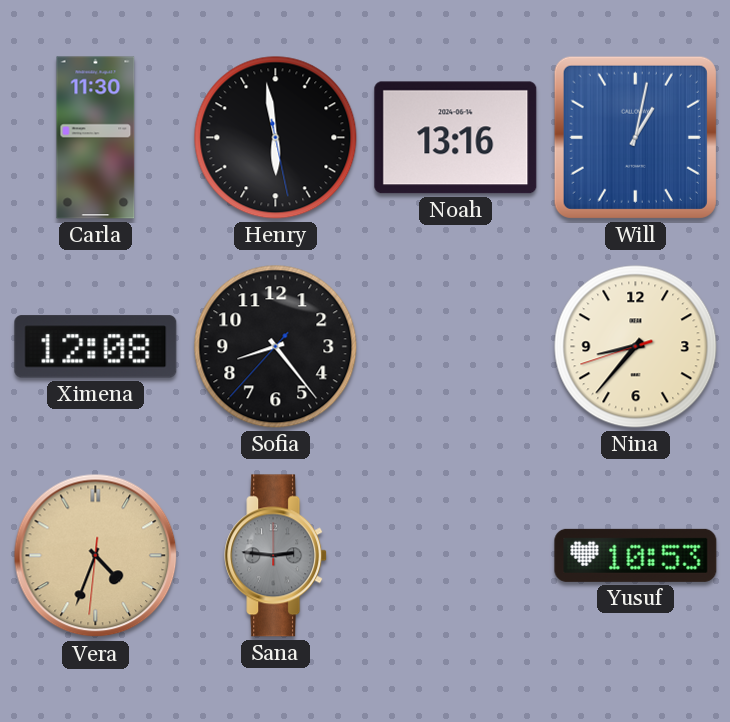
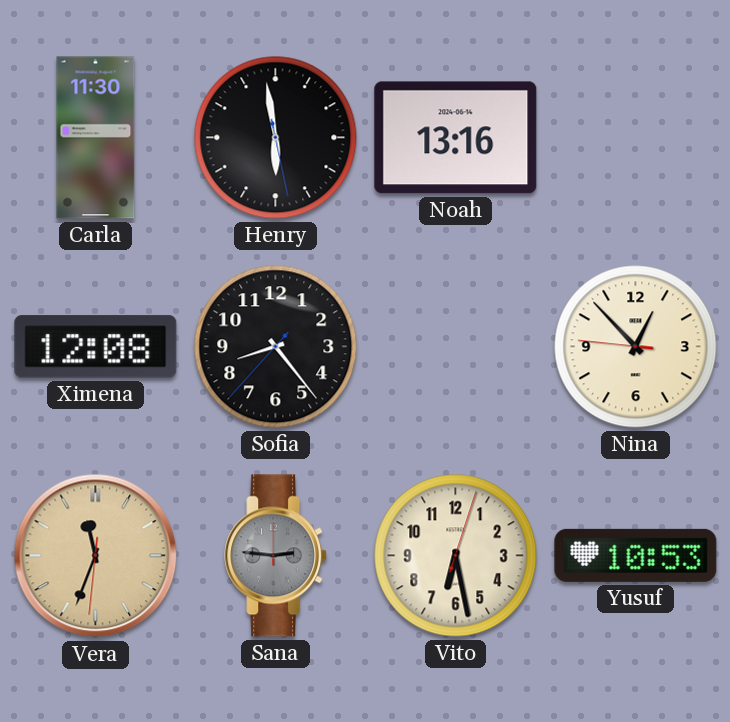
Will: 1:02 -> none
Nina: 8:36 -> 12:52
Vera: 4:33 -> 11:33
Vito: none -> 6:28
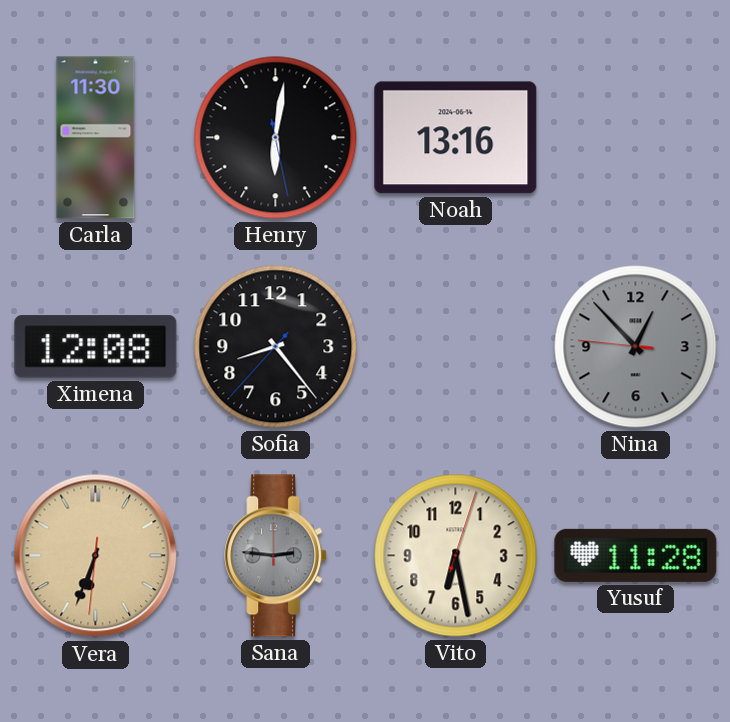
Henry: 5:58 -> 6:01
Nina dial: cream -> grey
Vera: 11:33 -> 6:33
Yusuf: 10:53 -> 11:28
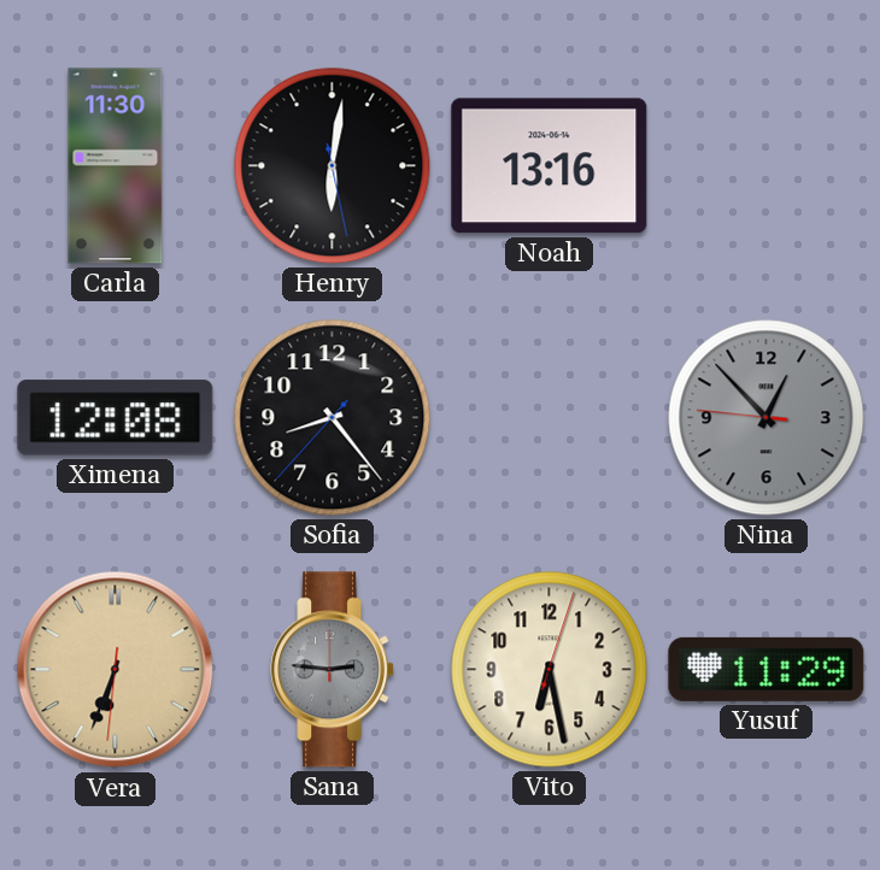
Yusuf: 11:28 -> 11:29
